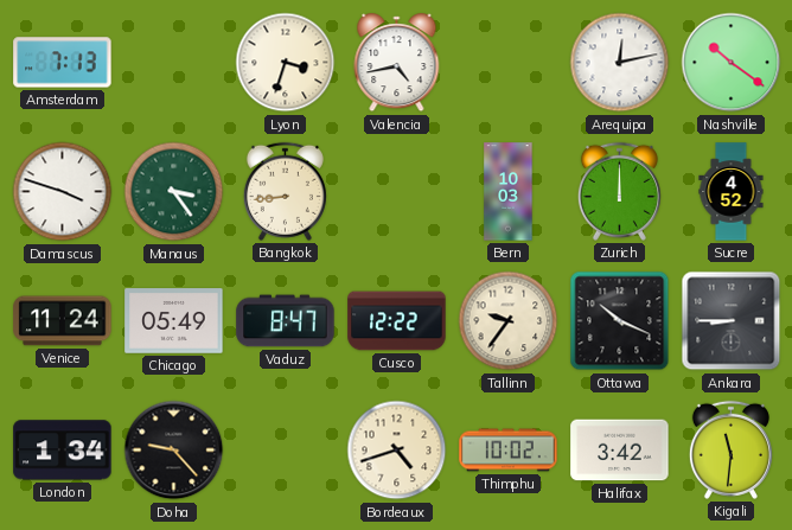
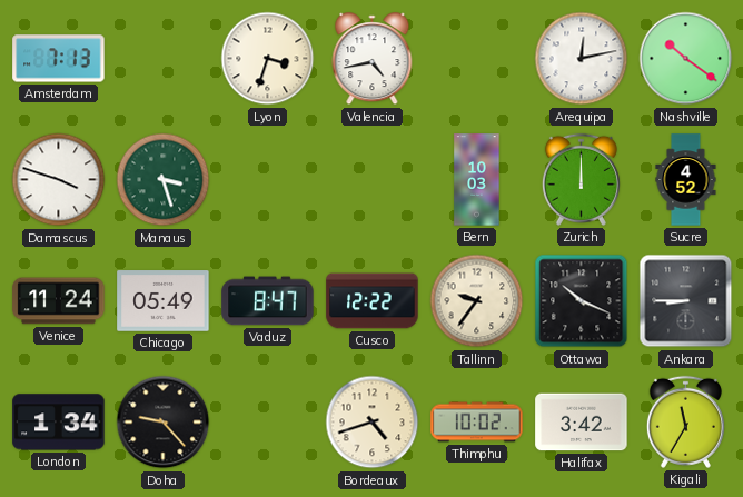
Manaus: 3:24 -> 3:27
Bangkok: 8:44 -> none
Kigali: 11:31 -> 11:35
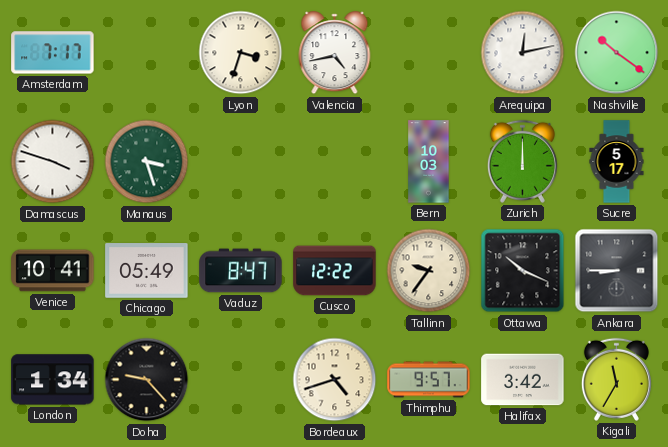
Amsterdam: 7:13 -> 7:17
Sucre: 4:52 -> 5:17
Venice: 11:24 -> 10:41
Thimphu: 10:02 -> 9:57
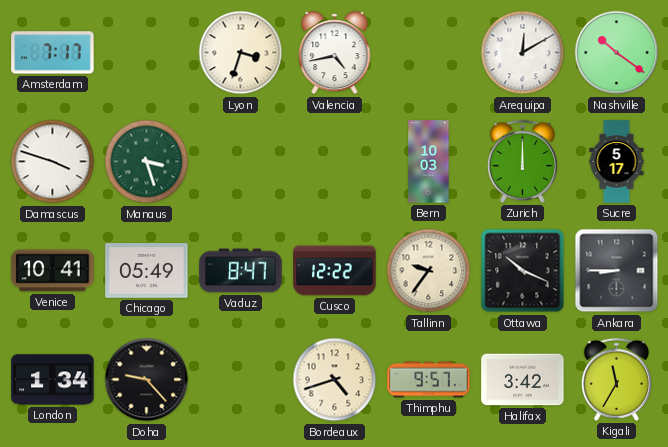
Arequipa: 12:13 -> 12:10
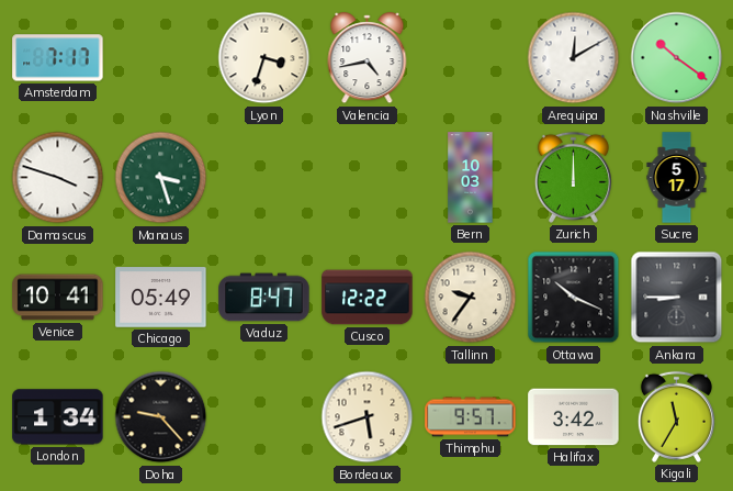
Bordeaux: 4:42 -> 5:42
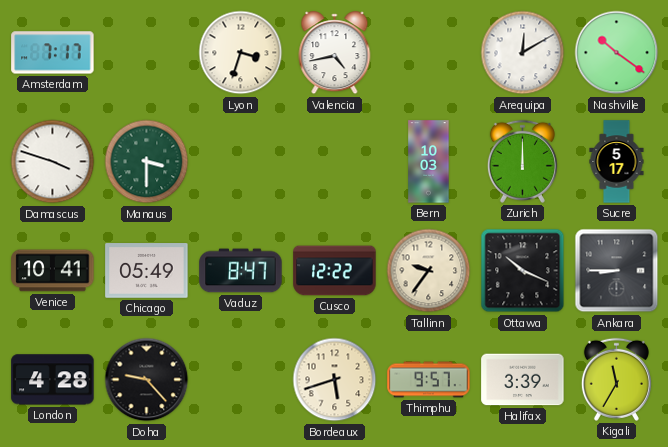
Manaus: 3:27 -> 3:30
London: 1:34 -> 4:28
Halifax: 3:42 -> 3:39
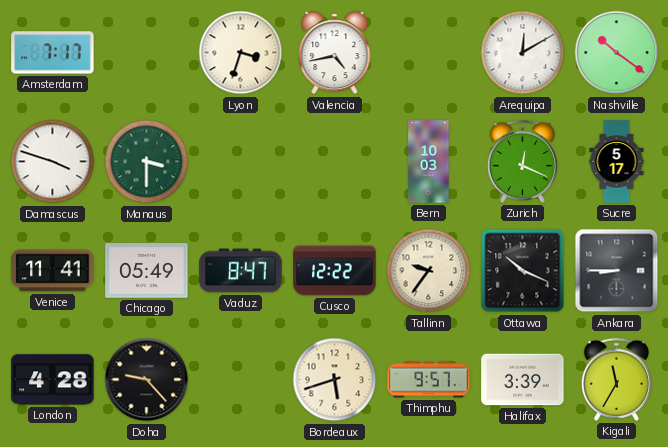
Zurich: 12:00 -> 12:19
Venice: 10:41 -> 11:41
